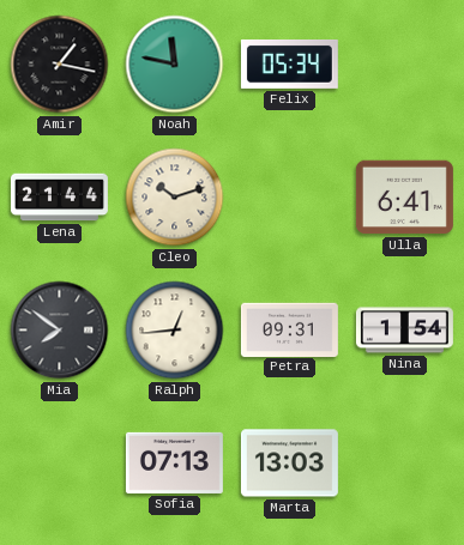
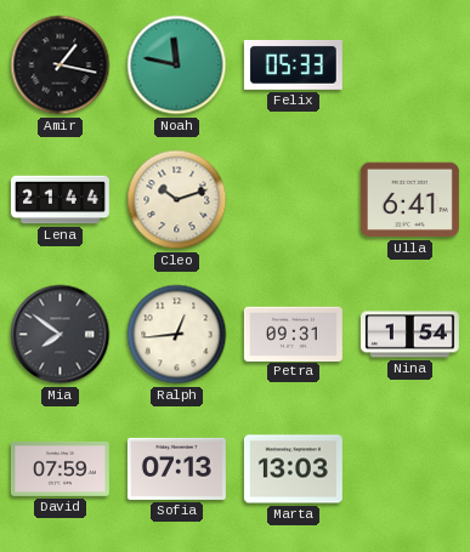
Felix: 05:34 -> 05:33
David: none -> 07:59
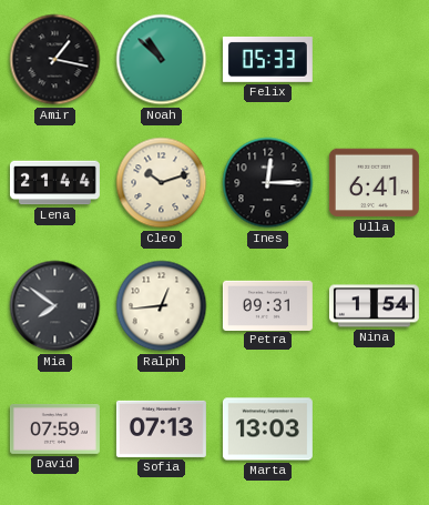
Noah: 11:47 -> 10:52
Ines: none -> 12:15
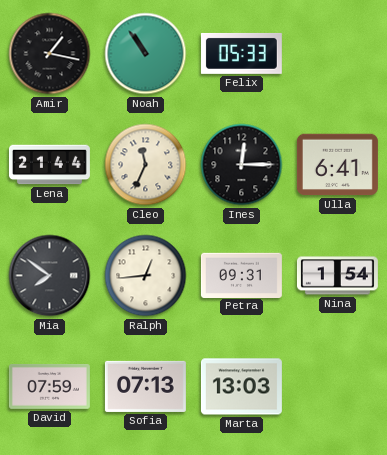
Noah: 10:52 -> 10:54
Cleo: 10:12 -> 11:34
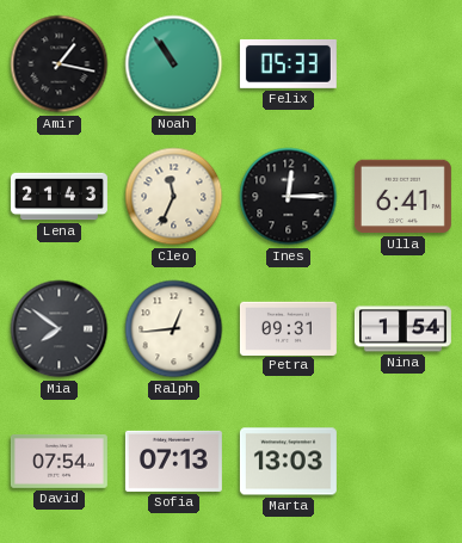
Lena: 21:44 -> 21:43
David: 07:59 -> 07:54
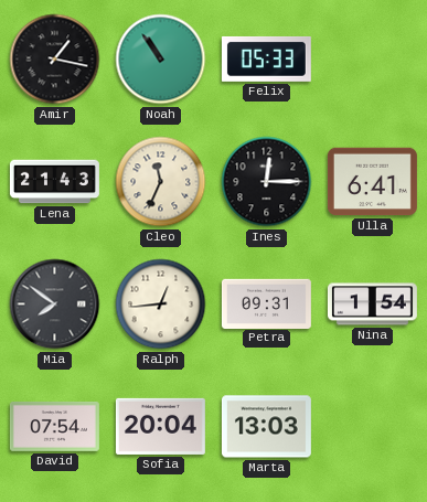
Sofia: 07:13 -> 20:04
